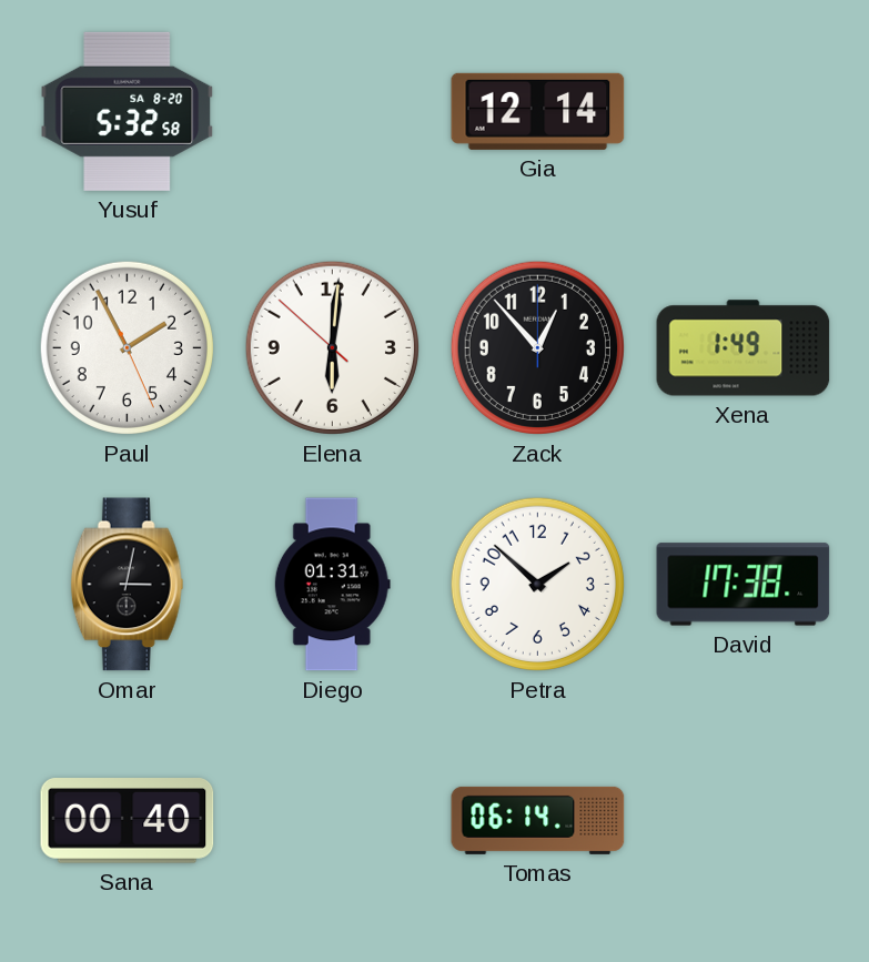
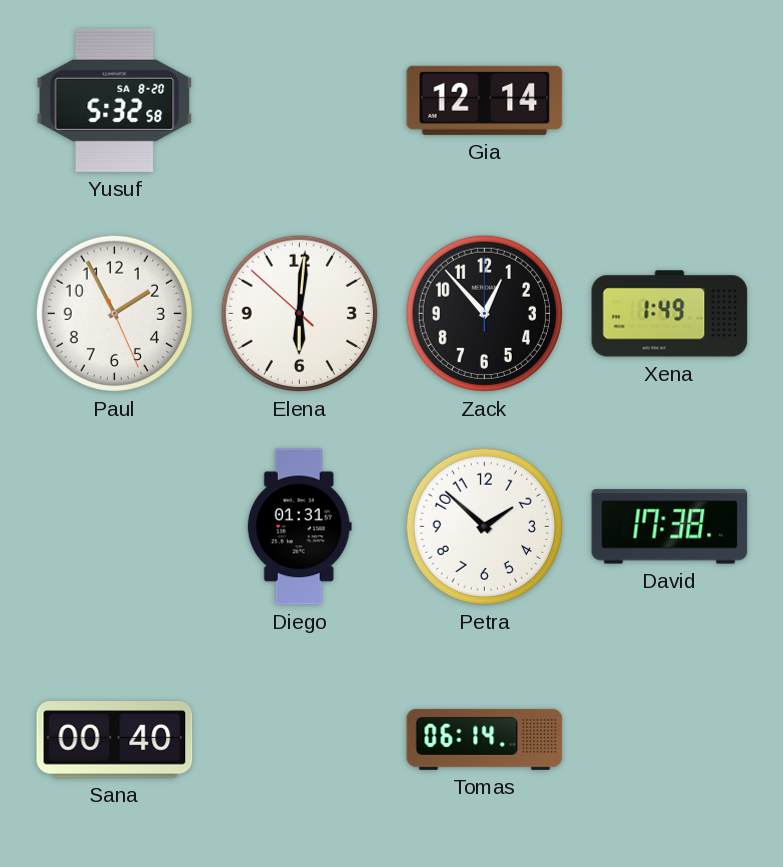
Omar: 3:02 -> none
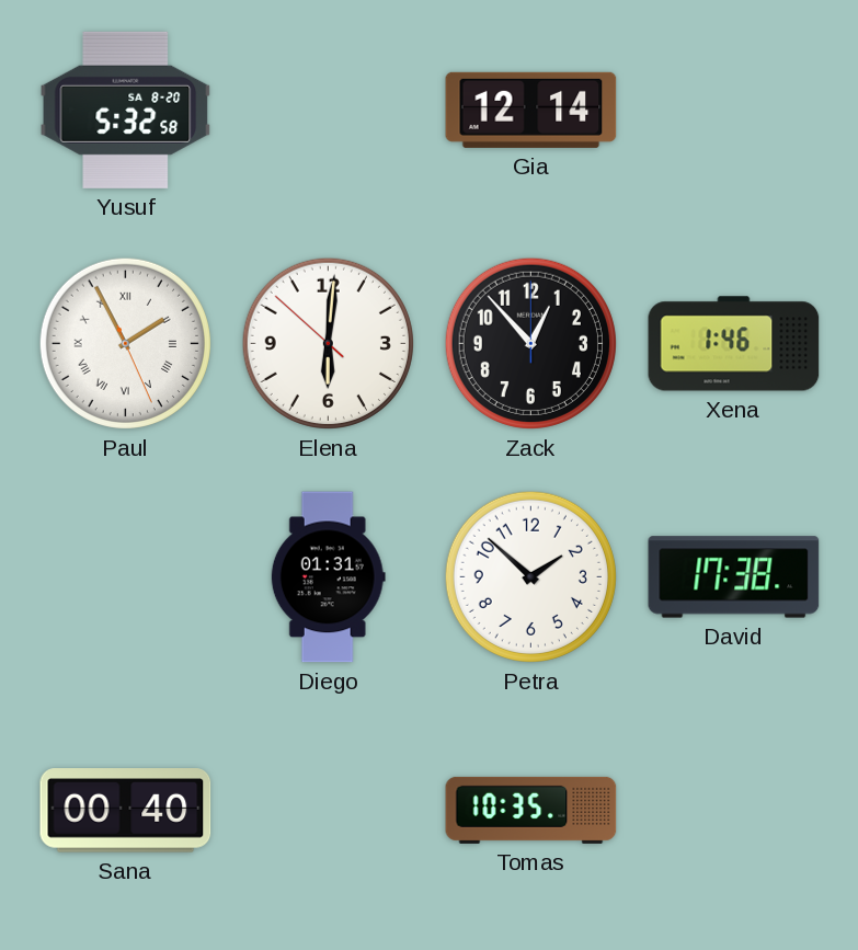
Paul numerals: Arabic -> Roman
Xena: 1:49 -> 1:46
Tomas: 06:14 -> 10:35
